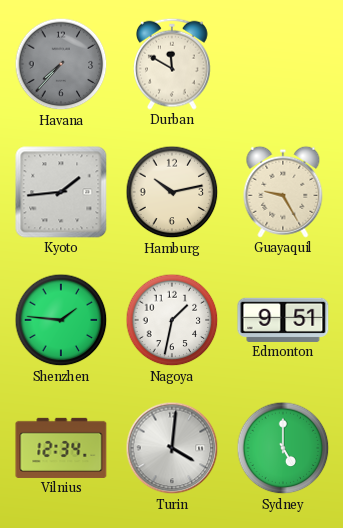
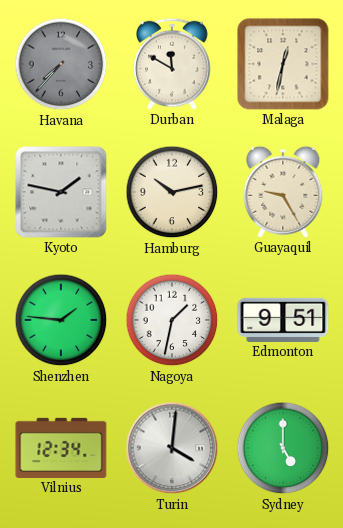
Malaga: none -> 12:32
Kyoto: 1:44 -> 1:47
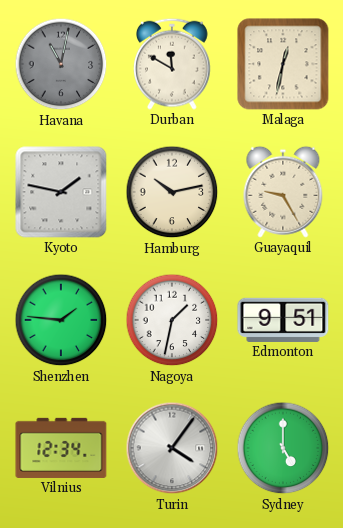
Havana: 7:37 -> 11:02
Turin: 4:01 -> 4:06
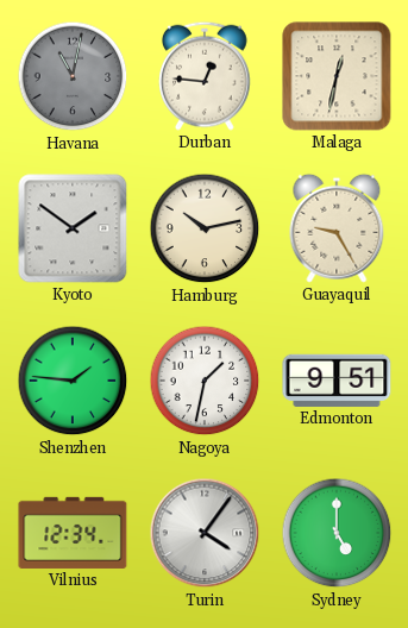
Durban: 11:50 -> 12:46
Kyoto: 1:47 -> 1:51
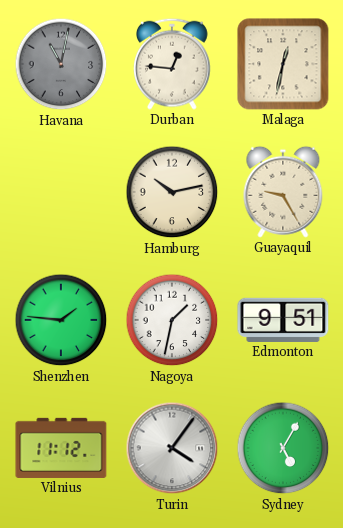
Kyoto: 1:51 -> none
Vilnius: 12:34 -> 11:12
Sydney: 5:00 -> 5:05
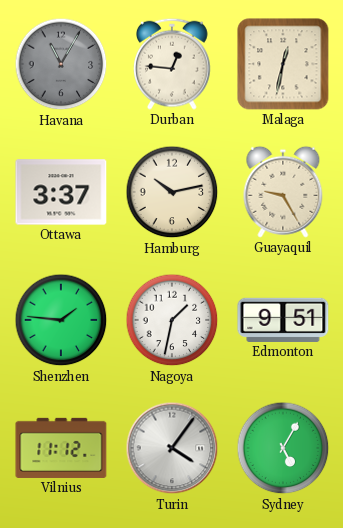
Havana: 11:02 -> 11:05
Ottawa: none -> 3:37
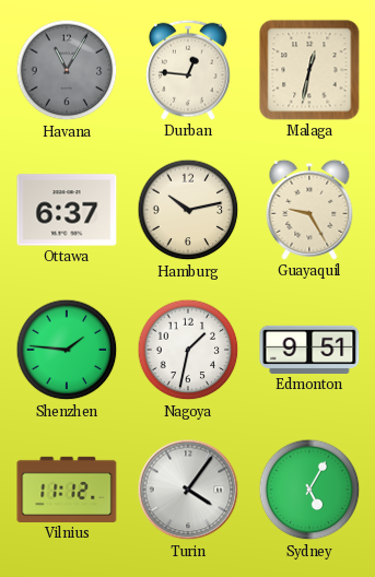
Ottawa: 3:37 -> 6:37
